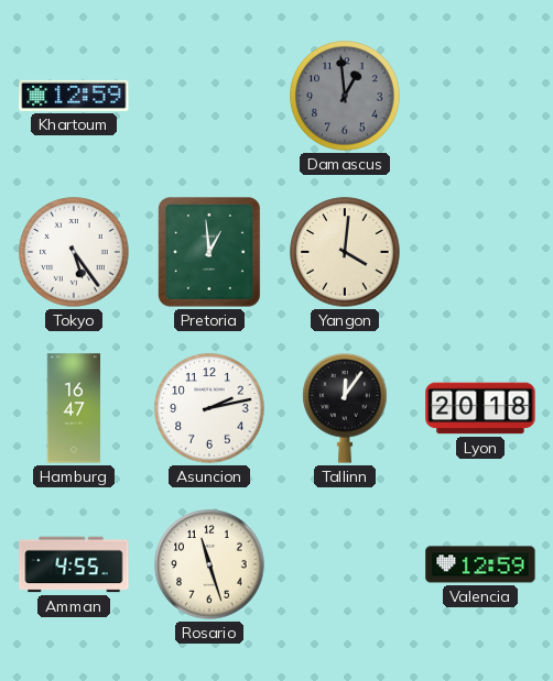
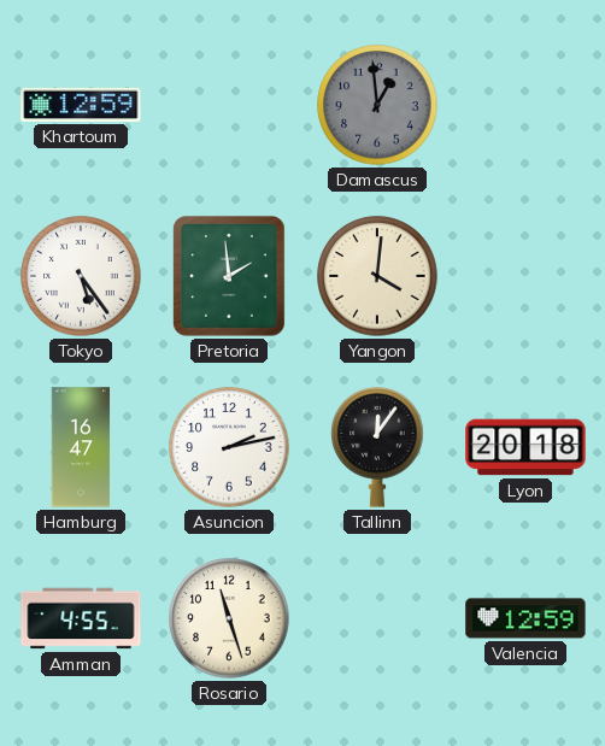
Pretoria: 12:59 -> 1:59
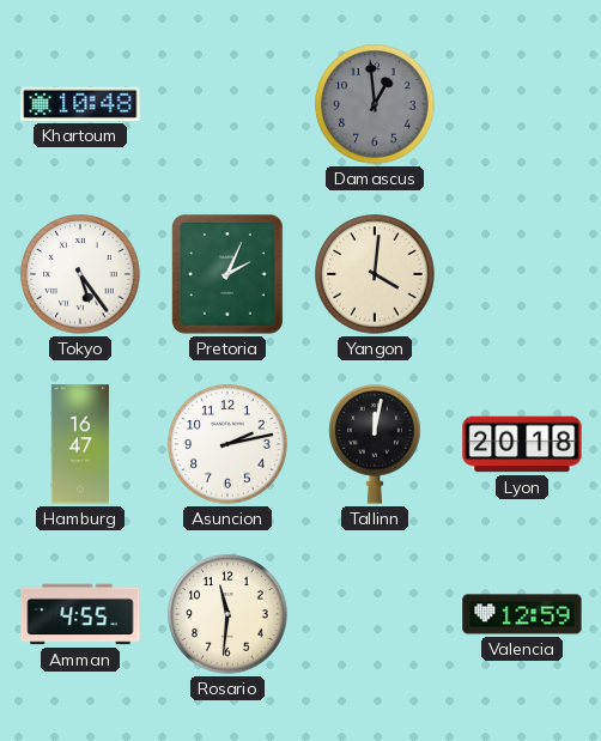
Khartoum: 12:59 -> 10:48
Pretoria: 1:59 -> 2:04
Tallinn: 12:06 -> 12:02
Rosario: 11:27 -> 11:31
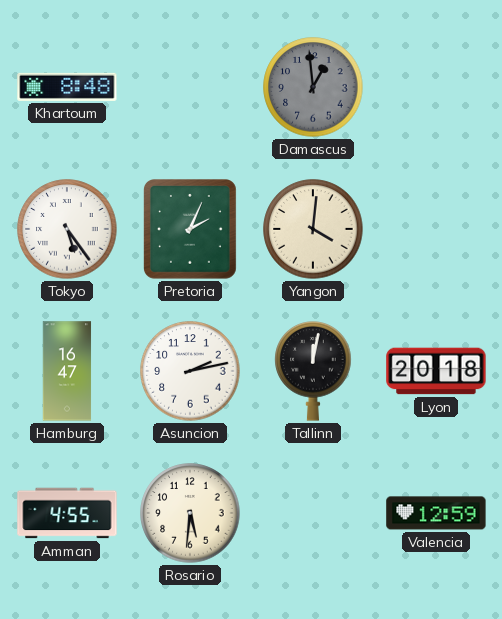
Khartoum: 10:48 -> 8:48
Rosario: 11:31 -> 5:31
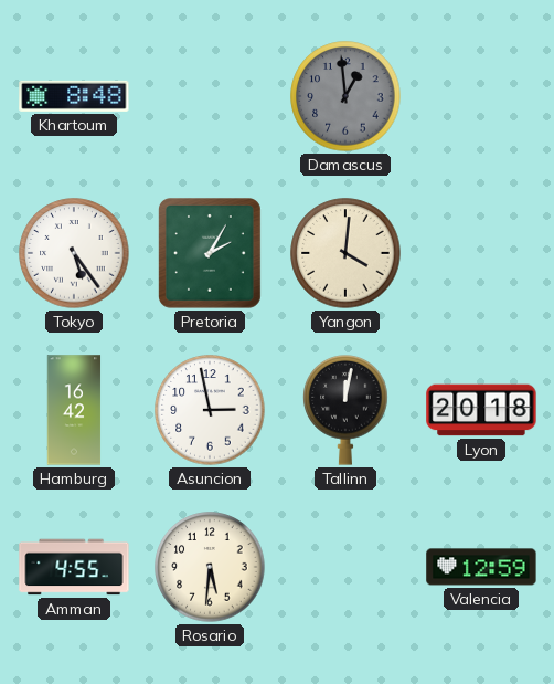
Pretoria: 2:04 -> 2:05
Hamburg: 16:47 -> 16:42
Asuncion: 2:13 -> 2:58
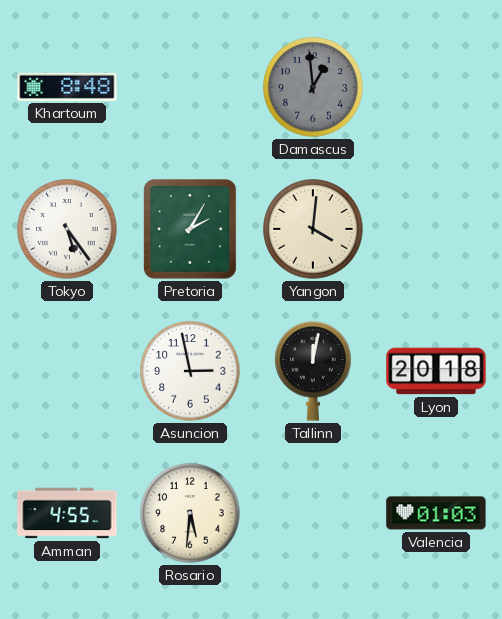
Hamburg: 16:42 -> none
Valencia: 12:59 -> 01:03
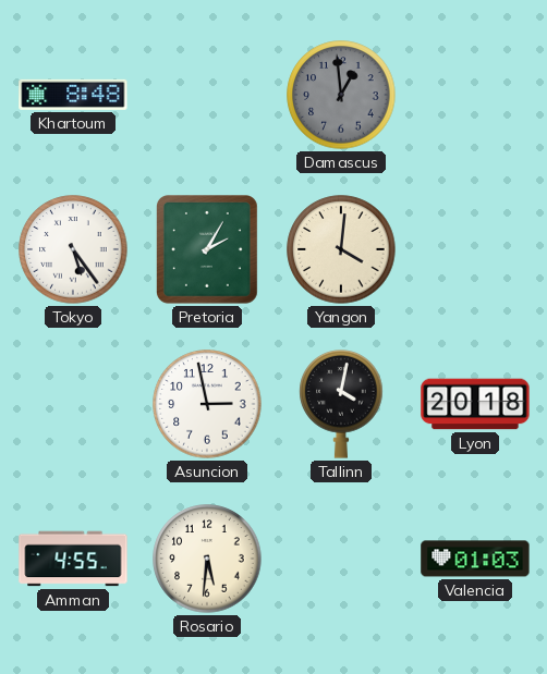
Tallinn: 12:02 -> 4:02
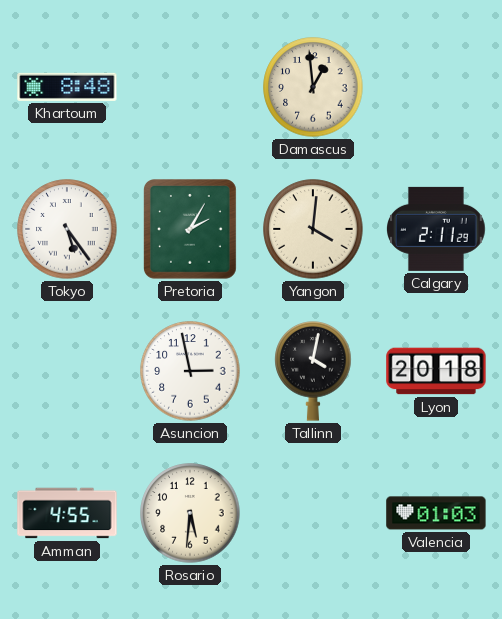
Damascus dial: grey -> cream
Calgary: none -> 2:11
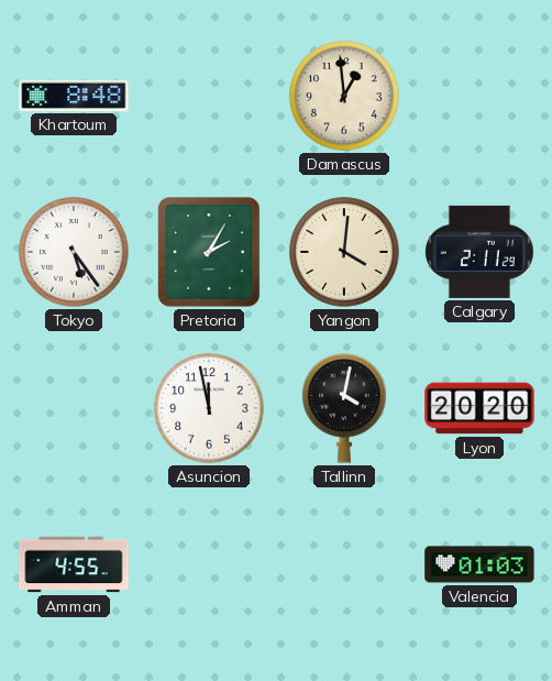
Asuncion: 2:58 -> 11:58
Lyon: 20:18 -> 20:20
Rosario: 5:31 -> none
